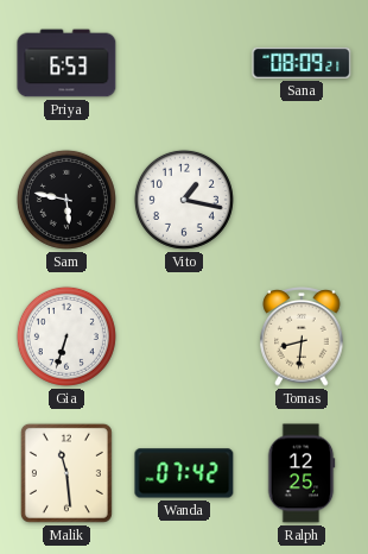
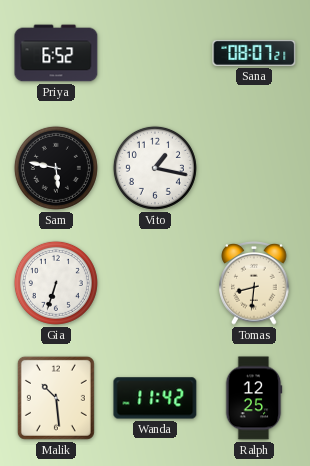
Priya: 6:53 -> 6:52
Sana: 08:09 -> 08:07
Malik: 11:29 -> 10:29
Wanda: 07:42 -> 11:42
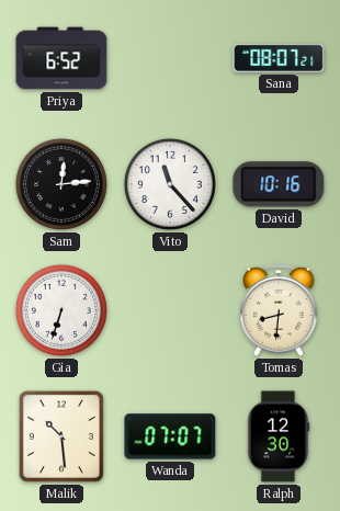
Sam: 5:47 -> 12:14
Vito: 1:17 -> 11:23
David: none -> 10:16
Wanda: 11:42 -> 07:07
Ralph: 12:25 -> 12:30
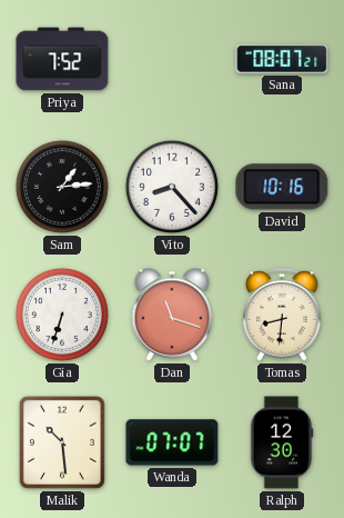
Priya: 6:52 -> 7:52
Sam: 12:14 -> 1:14
Vito: 11:23 -> 8:23
Dan: none -> 11:18
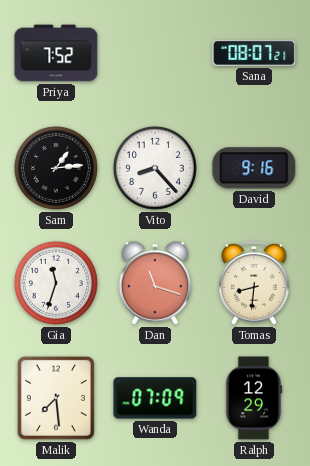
David: 10:16 -> 9:16
Gia: 6:33 -> 11:33
Malik: 10:29 -> 7:29
Wanda: 07:07 -> 07:09
Ralph: 12:30 -> 12:29
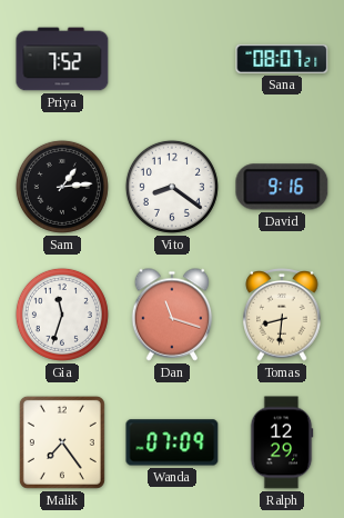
Vito: 8:23 -> 8:21
Malik: 7:29 -> 7:24
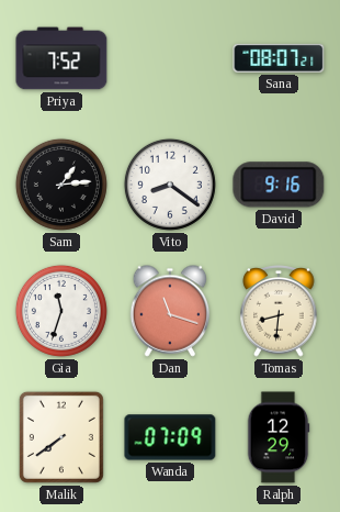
Malik: 7:24 -> 7:39
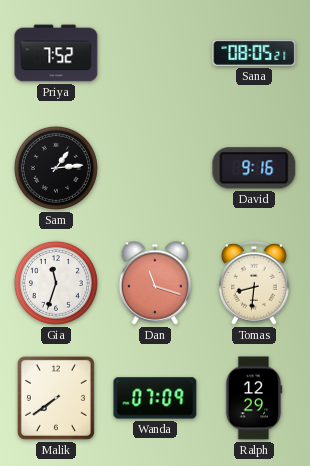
Sana: 08:07 -> 08:05
Vito: 8:21 -> none
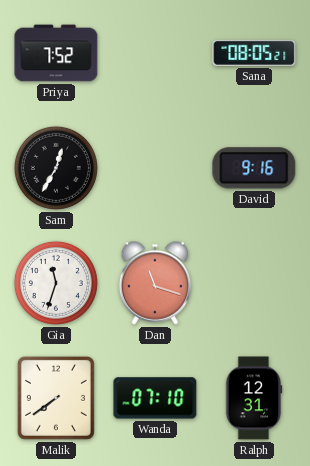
Sam: 1:14 -> 12:35
Tomas: 8:31 -> none
Wanda: 07:09 -> 07:10
Ralph: 12:29 -> 12:31
